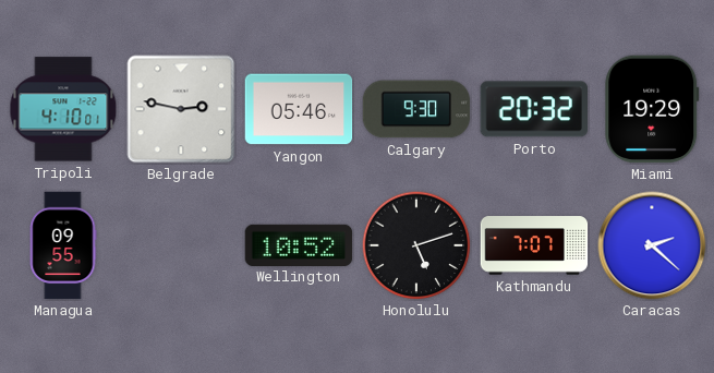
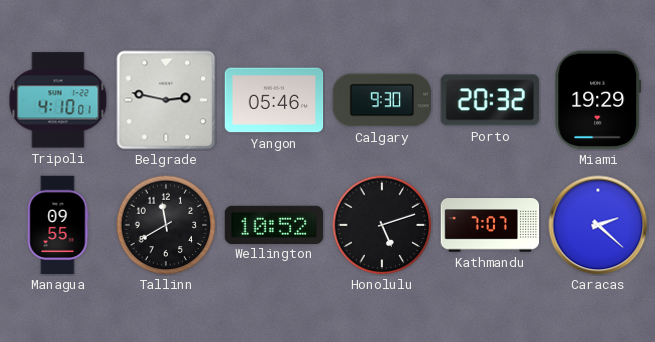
Tallinn: none -> 11:40
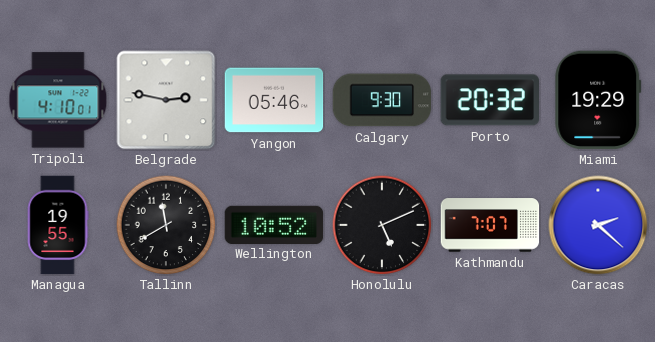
Managua: 09:55 -> 19:55
Honolulu: 5:12 -> 5:11
